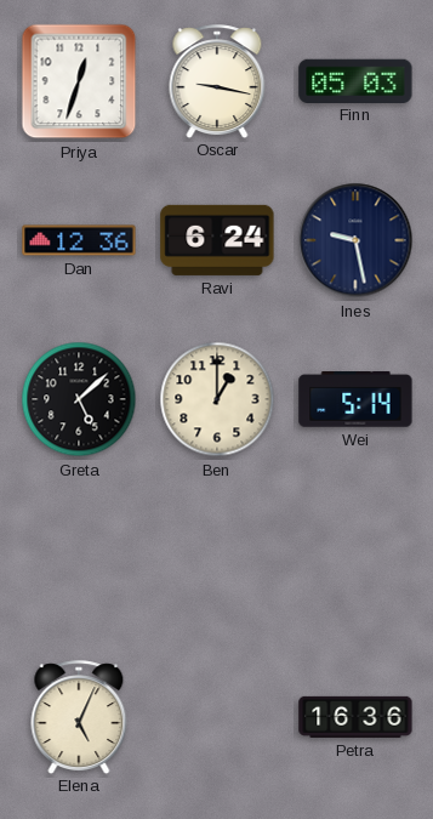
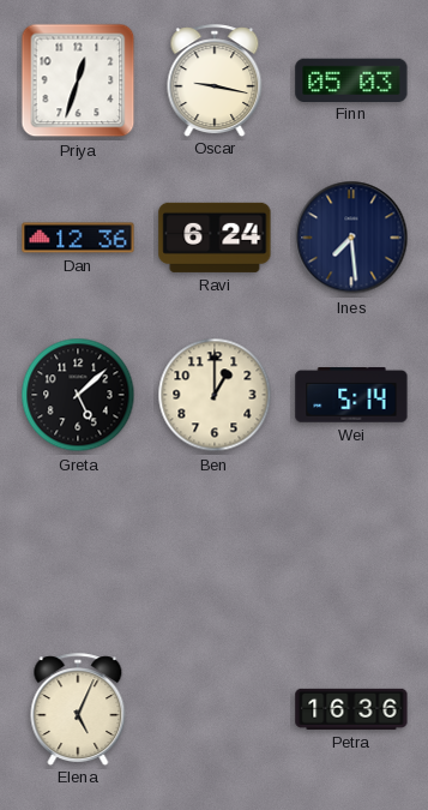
Ines: 9:28 -> 7:29
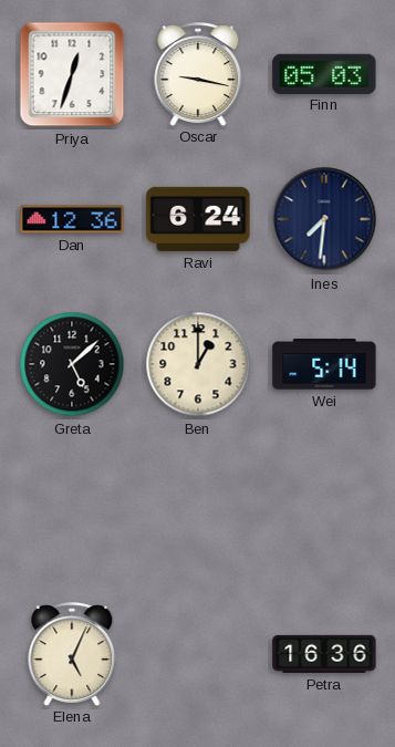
Ines: 7:29 -> 7:31
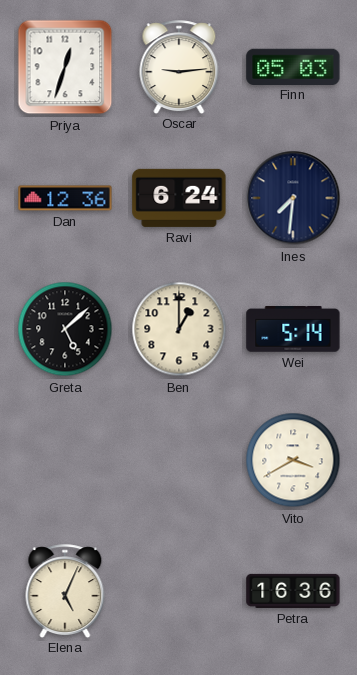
Oscar: 9:17 -> 9:14
Vito: none -> 3:40
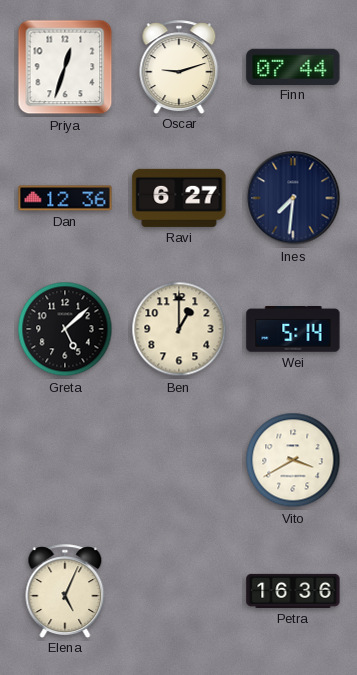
Oscar: 9:14 -> 9:12
Finn: 05:03 -> 07:44
Ravi: 6:24 -> 6:27
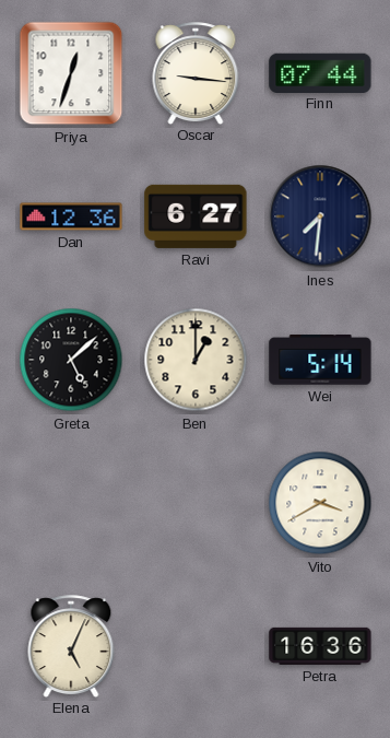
Oscar: 9:12 -> 9:16
